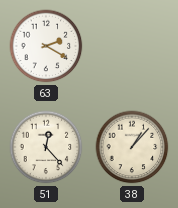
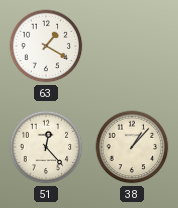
63: 2:20 -> 1:20
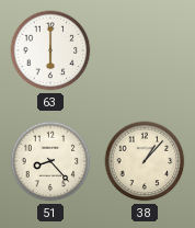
63: 1:20 -> 6:00
51: 12:23 -> 8:23
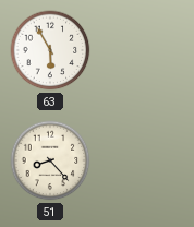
63: 6:00 -> 5:55
38: 1:07 -> none
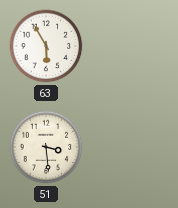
51: 8:23 -> 3:29
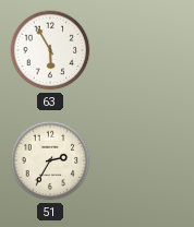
51: 3:29 -> 2:35
